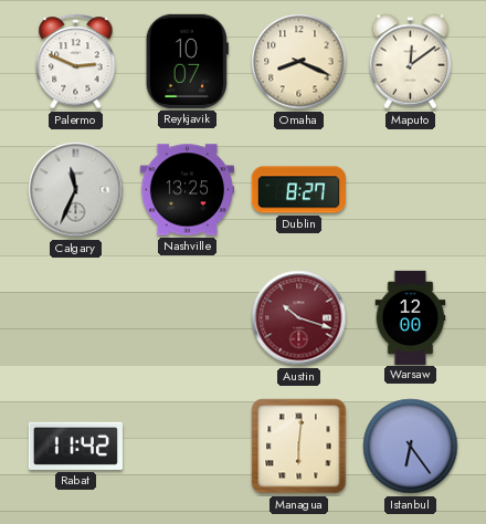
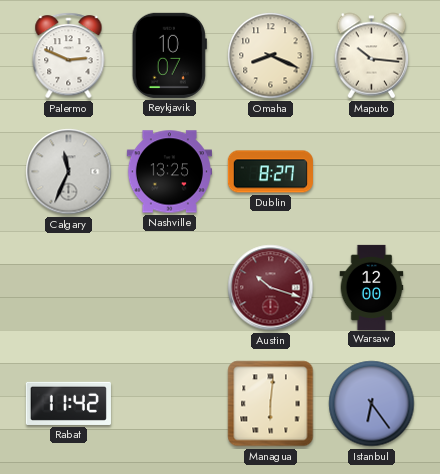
Maputo: 12:09 -> 10:16
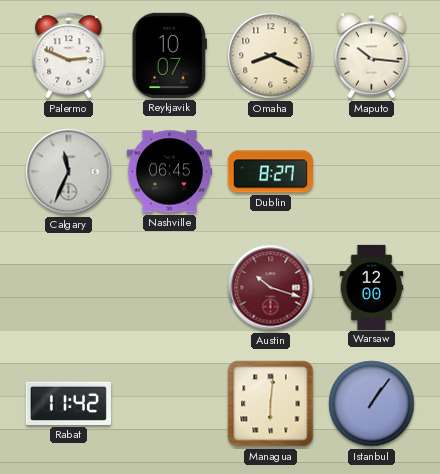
Nashville: 13:25 -> 06:45
Istanbul: 6:24 -> 1:06
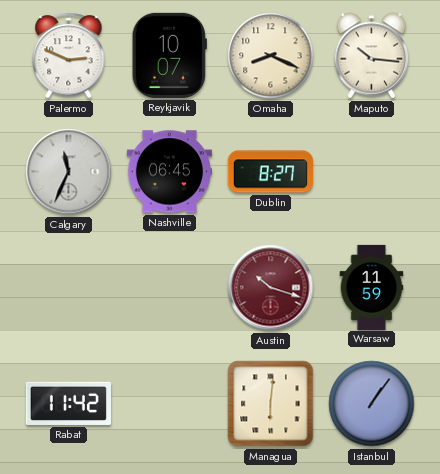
Warsaw: 12:00 -> 11:59
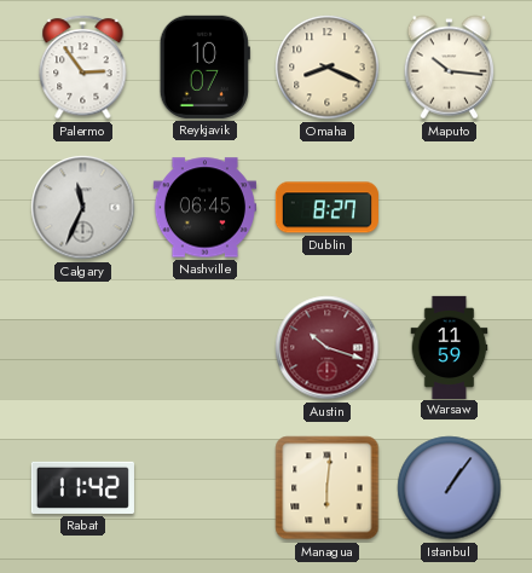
Palermo: 2:49 -> 2:54
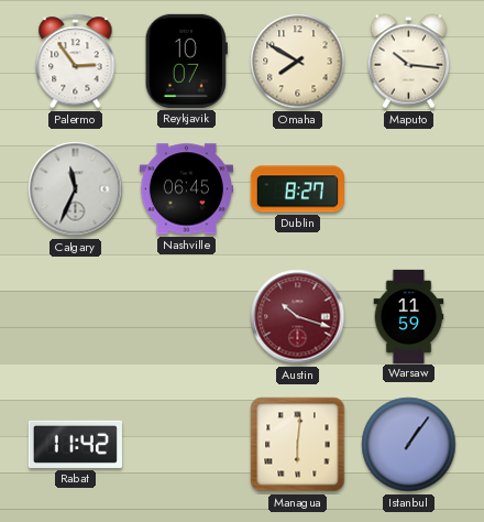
Omaha: 8:19 -> 7:50
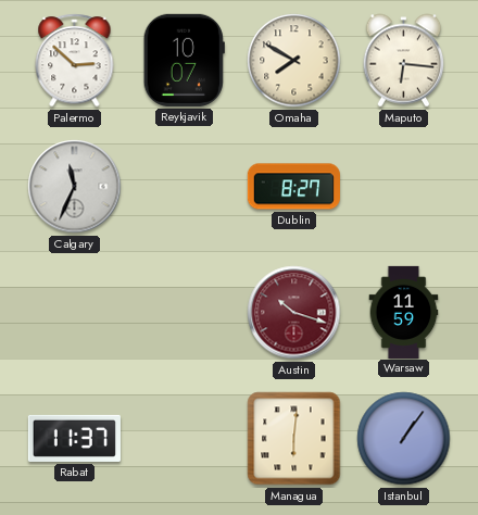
Palermo: 2:54 -> 2:52
Maputo: 10:16 -> 6:16
Nashville: 06:45 -> none
Rabat: 11:42 -> 11:37
